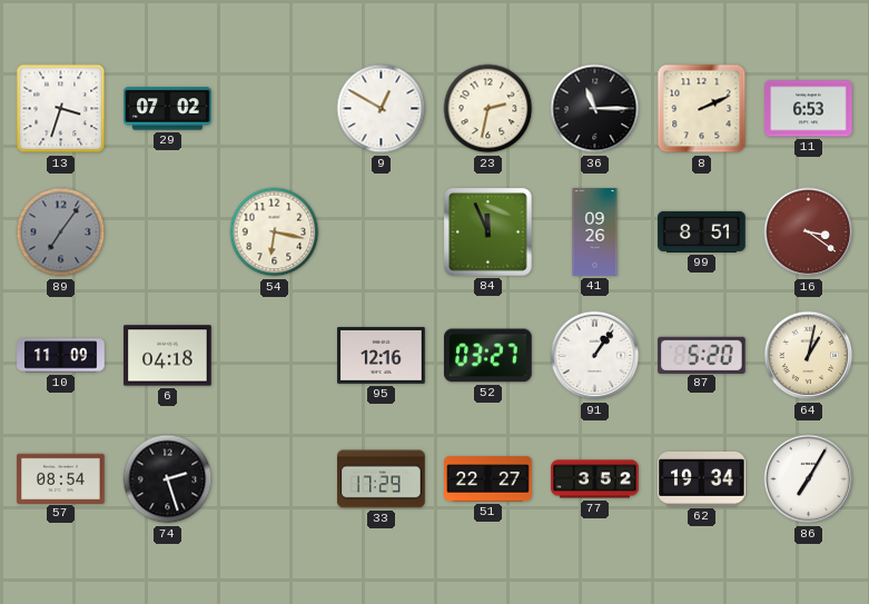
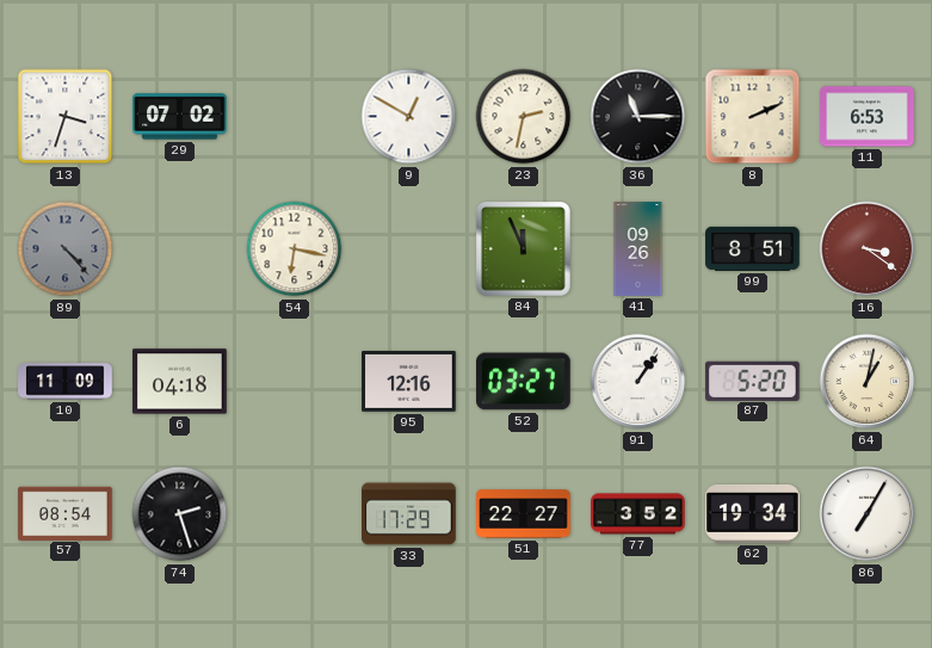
89: 7:06 -> 4:23
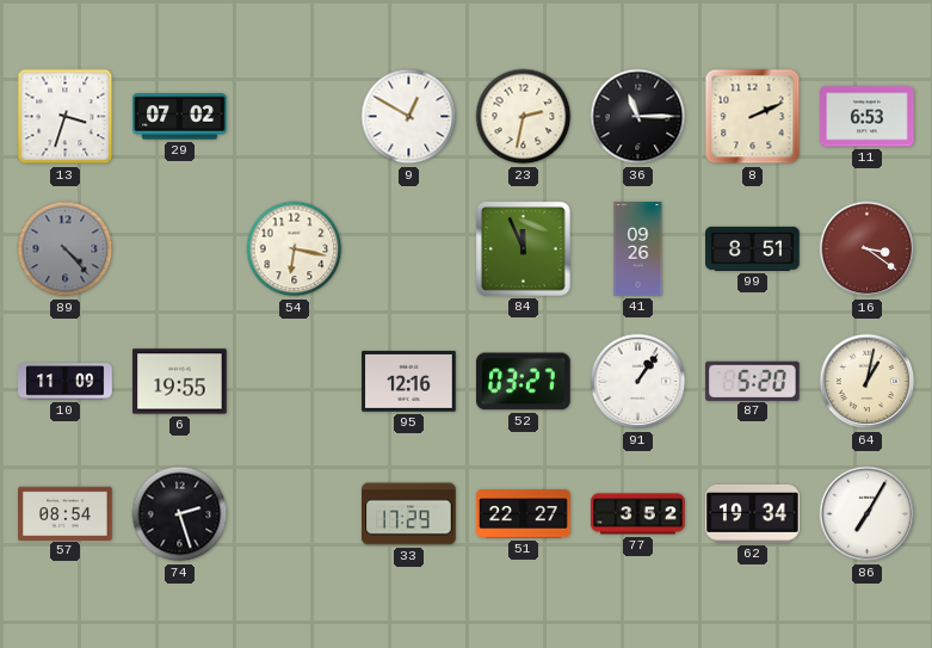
6: 04:18 -> 19:55
